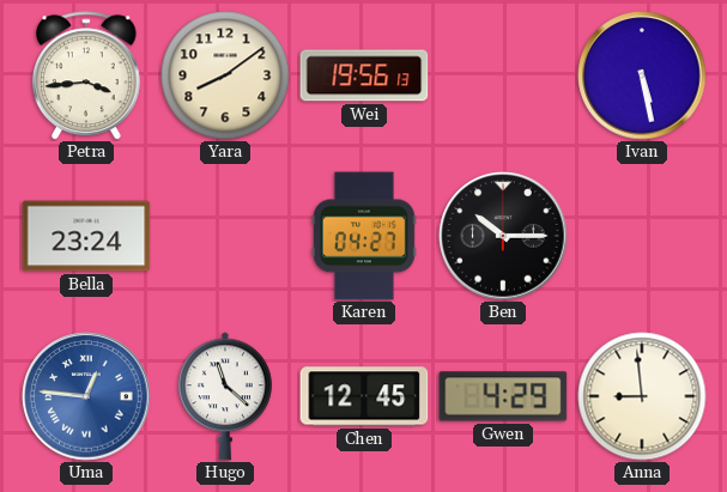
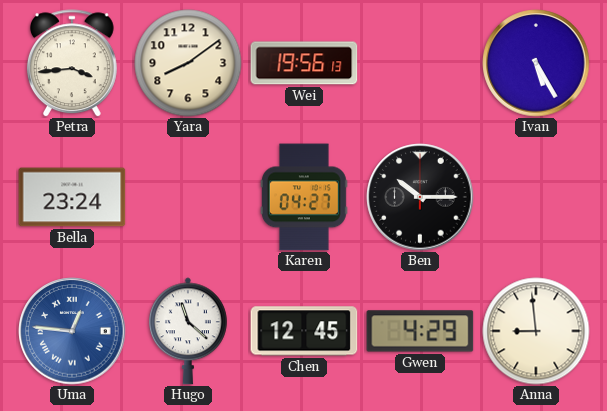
Ivan: 5:28 -> 5:25
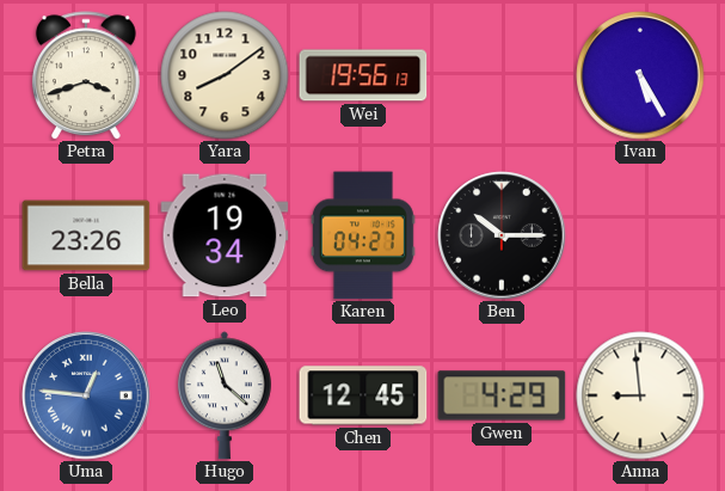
Petra: 3:44 -> 3:42
Bella: 23:24 -> 23:26
Leo: none -> 19:34
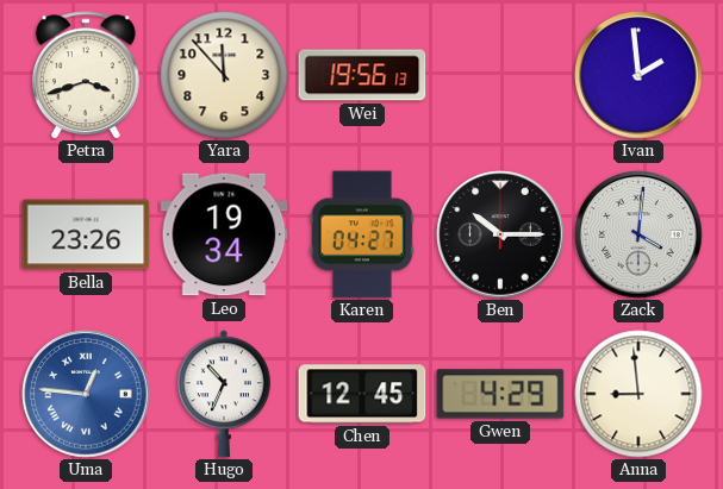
Yara: 8:09 -> 11:53
Ivan: 5:25 -> 1:59
Zack: none -> 4:01
Hugo: 11:22 -> 10:34
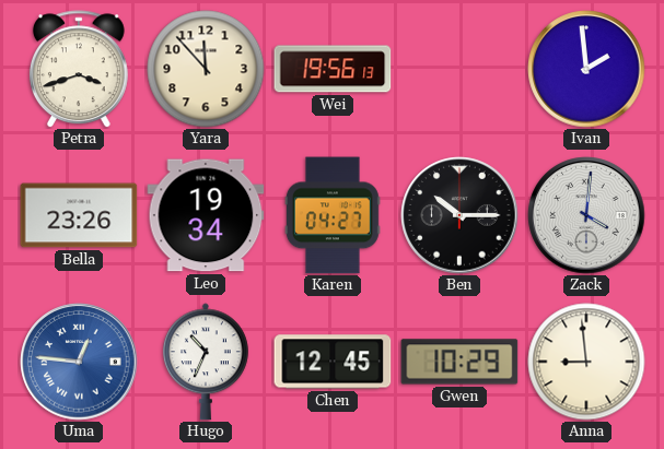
Gwen: 4:29 -> 10:29
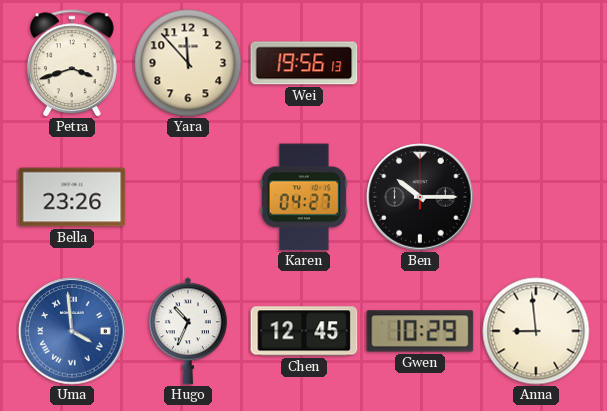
Ivan: 1:59 -> none
Leo: 19:34 -> none
Zack: 4:01 -> none
Uma: 12:46 -> 3:59
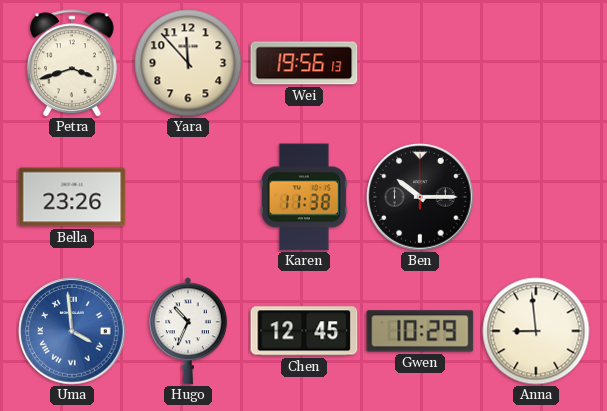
Karen: 04:27 -> 11:38
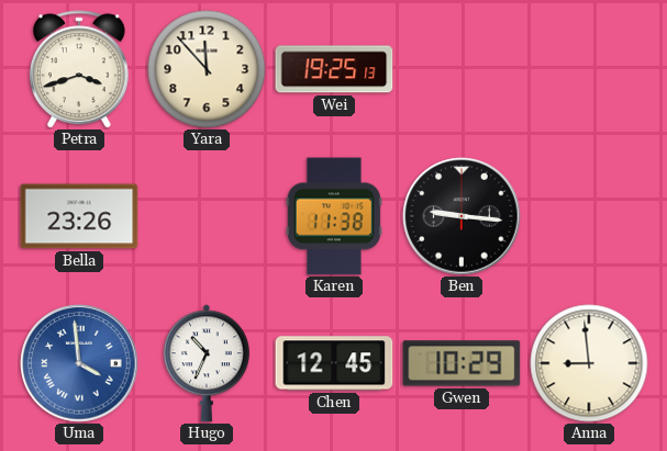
Wei: 19:56 -> 19:25
Ben: 10:15 -> 9:16
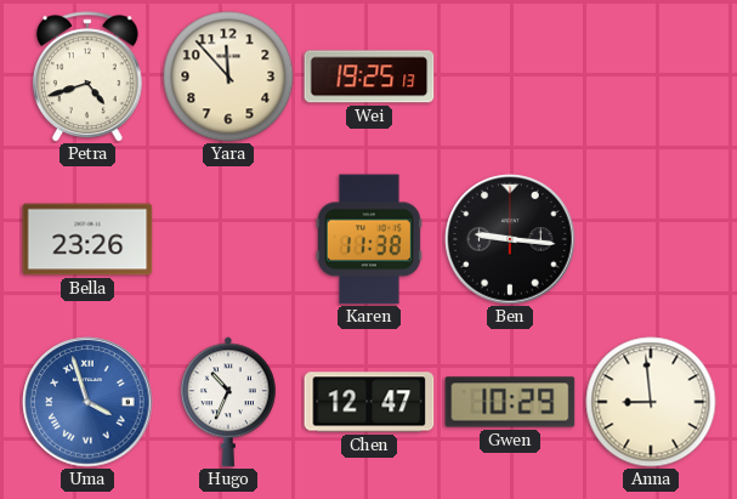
Petra: 3:42 -> 4:42
Uma: 3:59 -> 3:57
Chen: 12:45 -> 12:47
